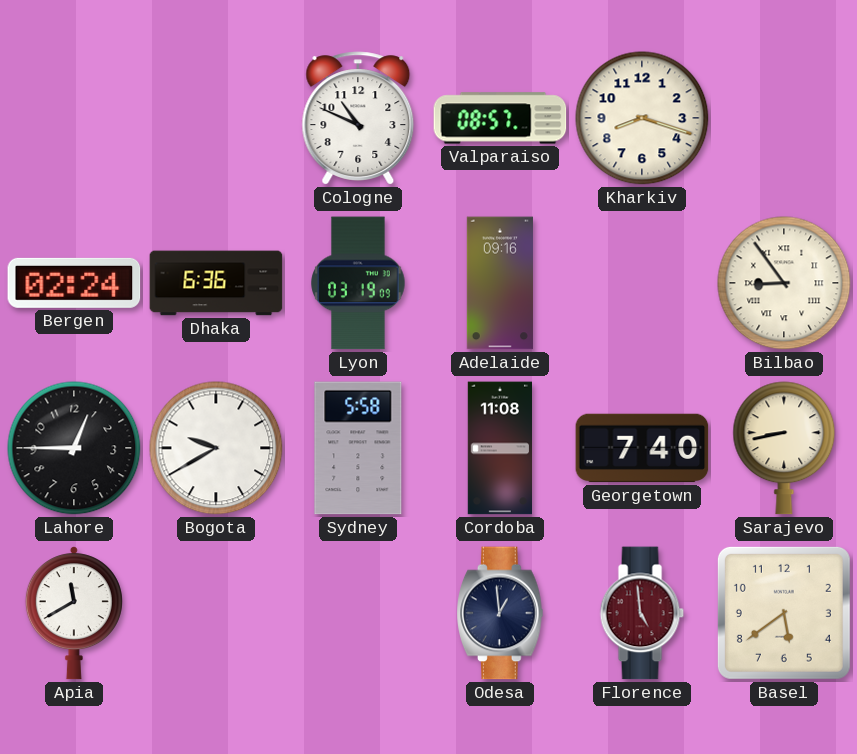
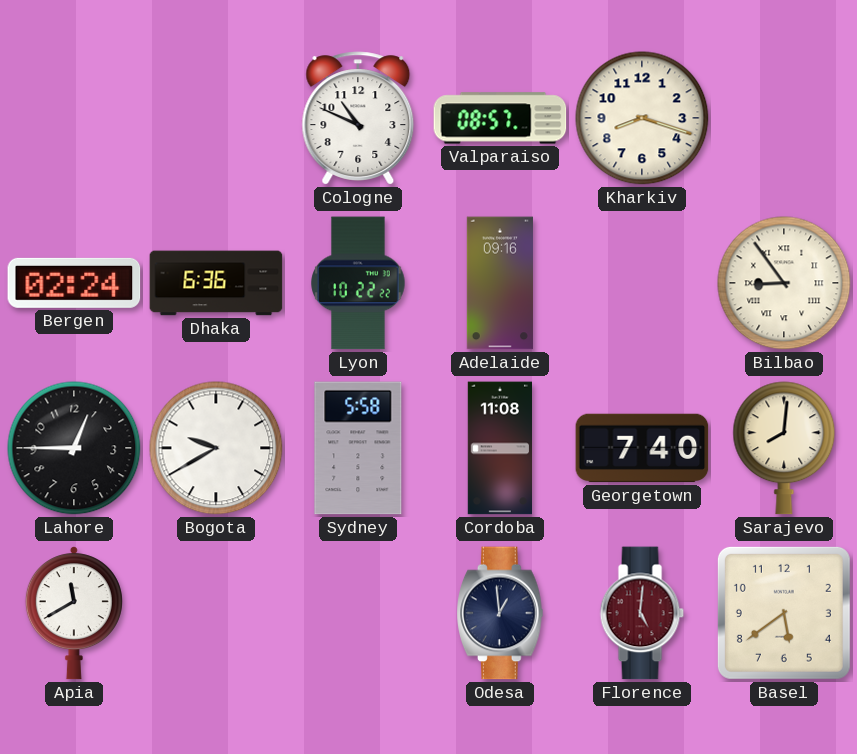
Lyon: 03:19 -> 10:22
Sarajevo: 8:43 -> 8:01
Florence: 4:59 -> 5:01
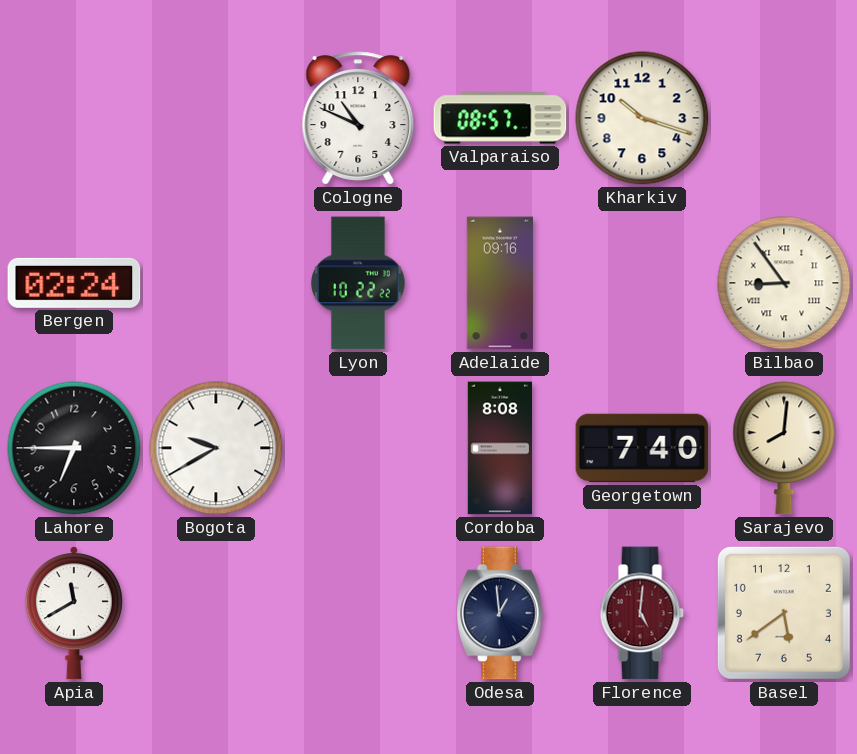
Kharkiv: 8:18 -> 10:18
Dhaka: 6:36 -> none
Lahore: 12:45 -> 6:45
Sydney: 5:58 -> none
Cordoba: 11:08 -> 8:08
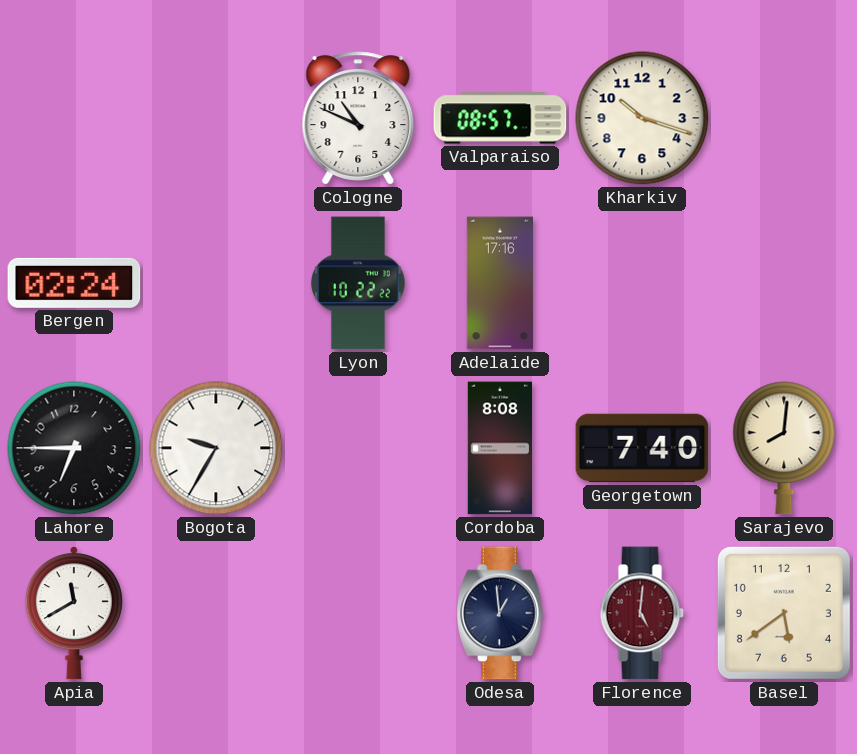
Adelaide: 09:16 -> 17:16
Bilbao: 8:54 -> none
Bogota: 9:40 -> 9:35
